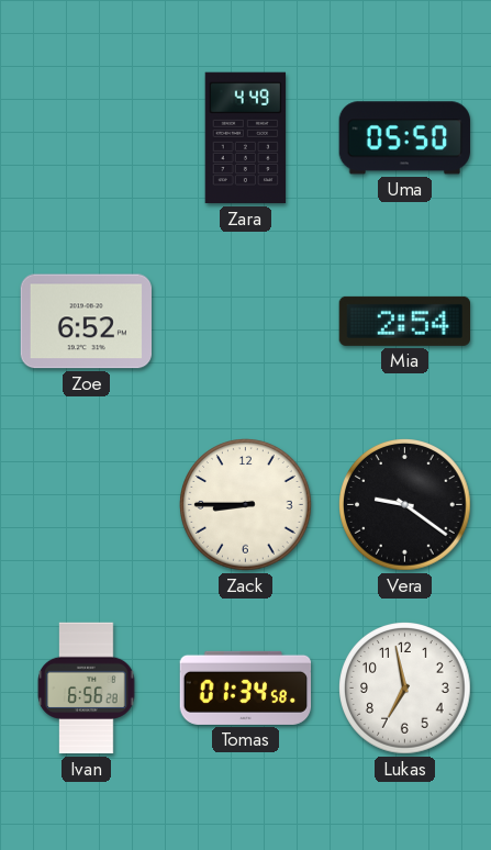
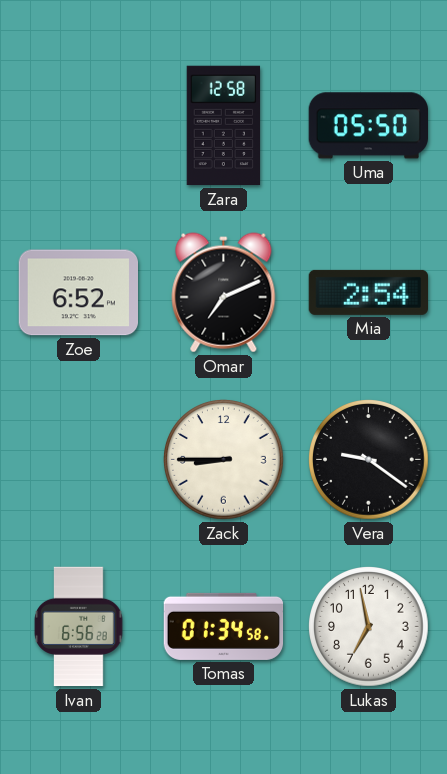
Zara: 4:49 -> 12:58
Omar: none -> 7:11
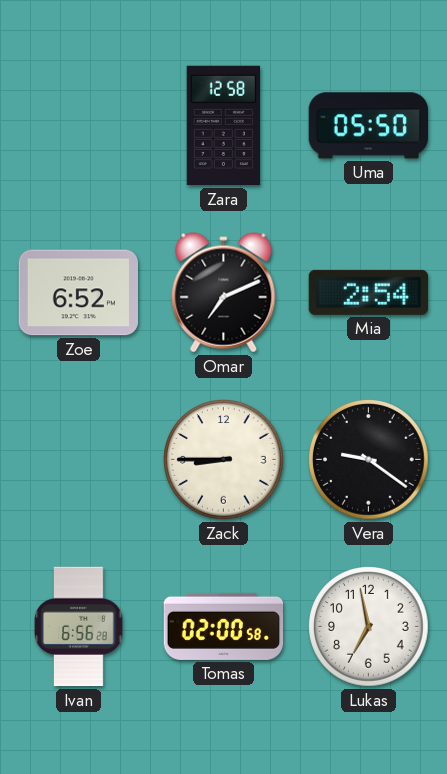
Tomas: 01:34 -> 02:00
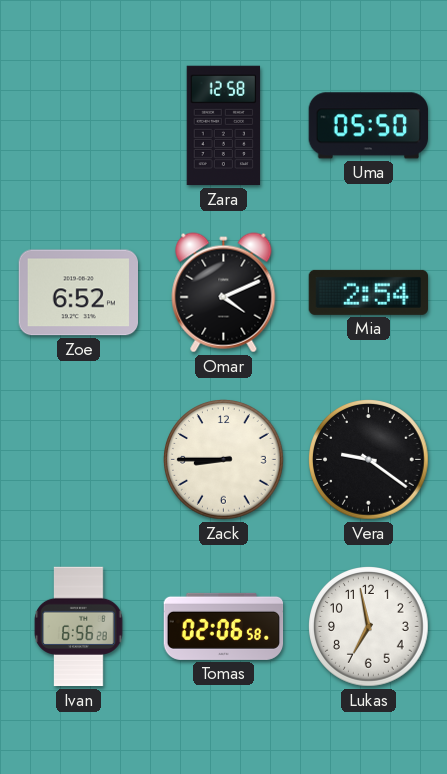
Omar: 7:11 -> 4:11
Tomas: 02:00 -> 02:06
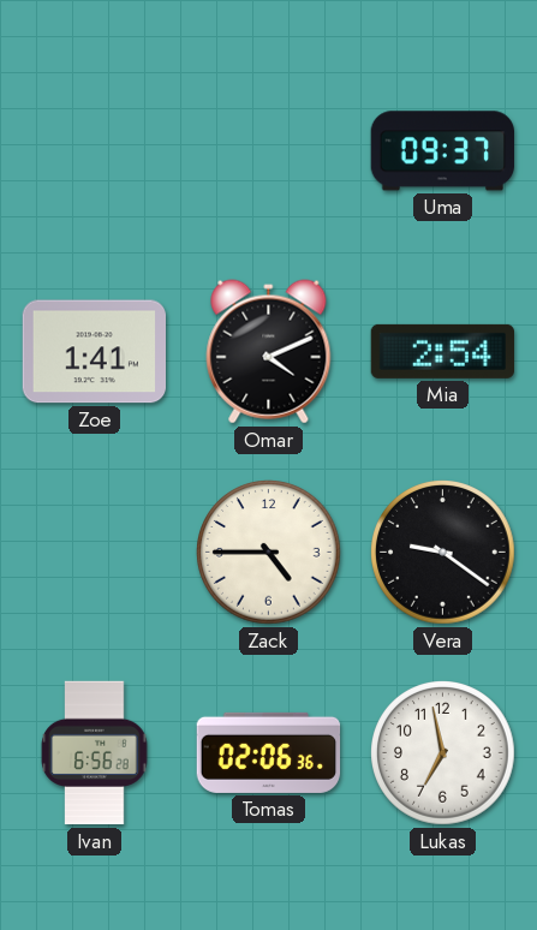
Zara: 12:58 -> none
Uma: 05:50 -> 09:37
Zoe: 6:52 -> 1:41
Zack: 8:45 -> 4:45
Tomas: 02:06:58 -> 02:06:36
